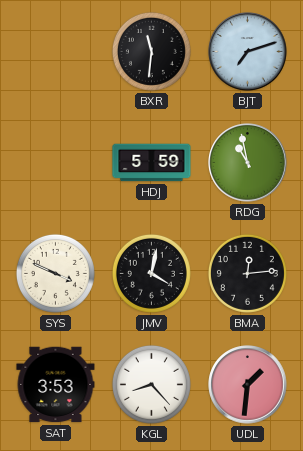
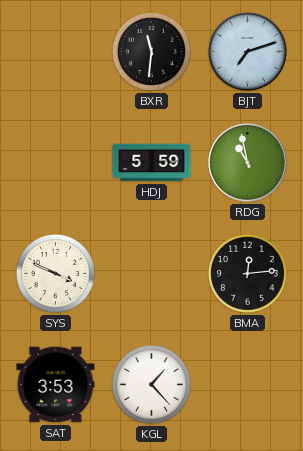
JMV: 4:02 -> none
KGL: 8:23 -> 1:23
UDL: 1:31 -> none
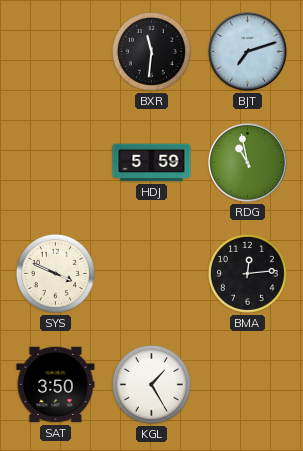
SAT: 3:53 -> 3:50
KGL: 1:23 -> 1:25
